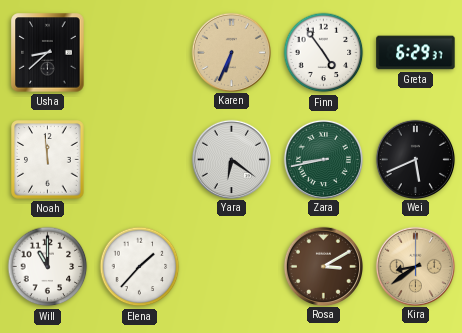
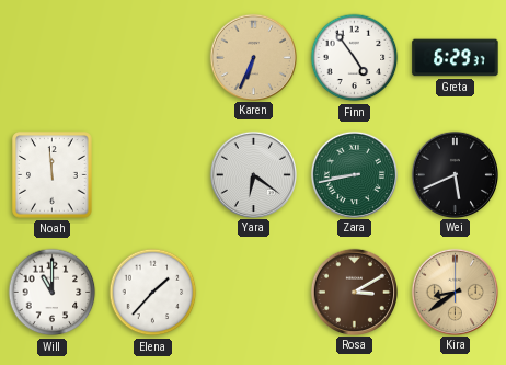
Usha: 8:38 -> none
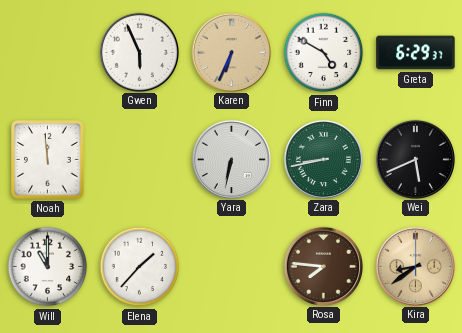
Gwen: none -> 5:56
Finn: 4:54 -> 4:50
Yara: 6:21 -> 6:32
Rosa: 3:10 -> 7:46
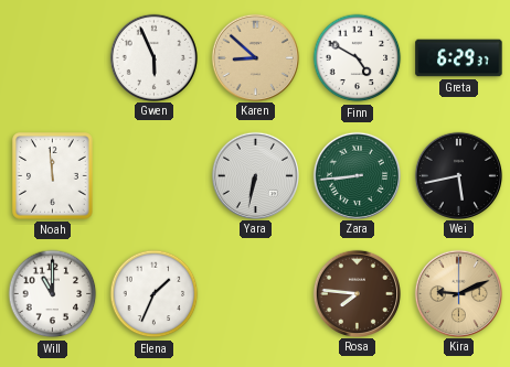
Karen: 6:34 -> 8:52
Zara: 8:43 -> 8:44
Wei: 5:41 -> 5:43
Elena: 1:37 -> 1:34
Kira: 8:39 -> 9:11
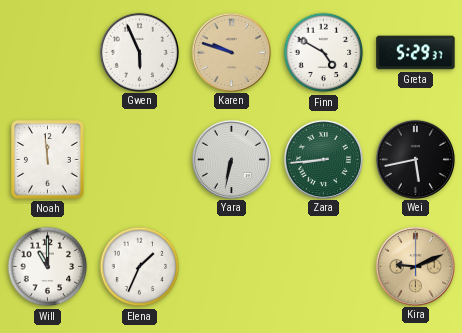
Karen: 8:52 -> 9:48
Greta: 6:29 -> 5:29
Rosa: 7:46 -> none
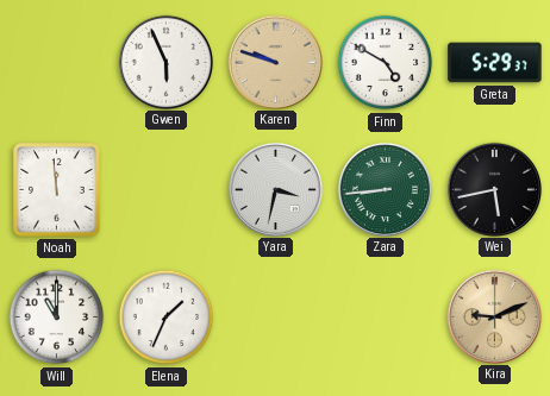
Yara: 6:32 -> 3:32
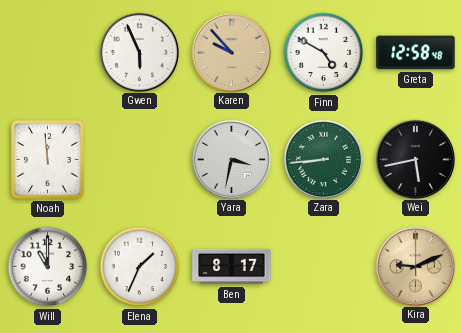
Karen: 9:48 -> 9:53
Greta: 5:29 -> 12:58
Ben: none -> 8:17
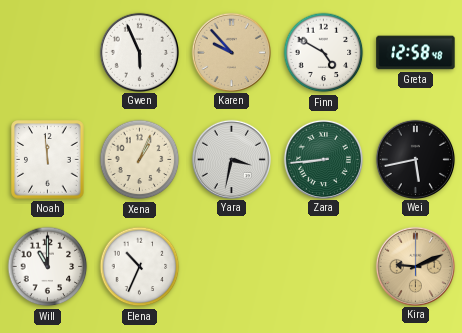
Xena: none -> 1:04
Elena: 1:34 -> 10:34
Ben: 8:17 -> none
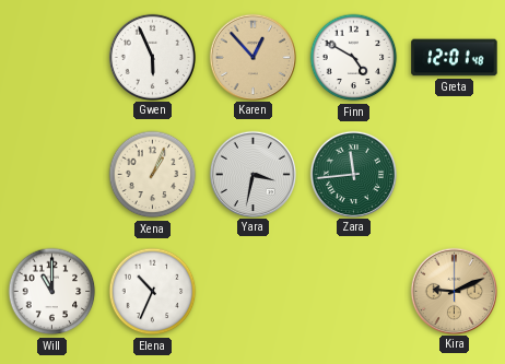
Karen: 9:53 -> 12:53
Greta: 12:58 -> 12:01
Noah: 11:59 -> none
Zara: 8:44 -> 11:44
Wei: 5:43 -> none
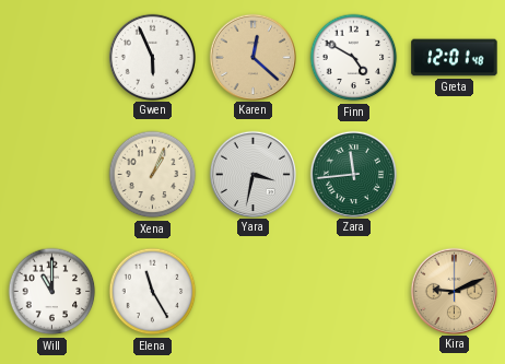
Karen: 12:53 -> 12:22
Elena: 10:34 -> 11:25
